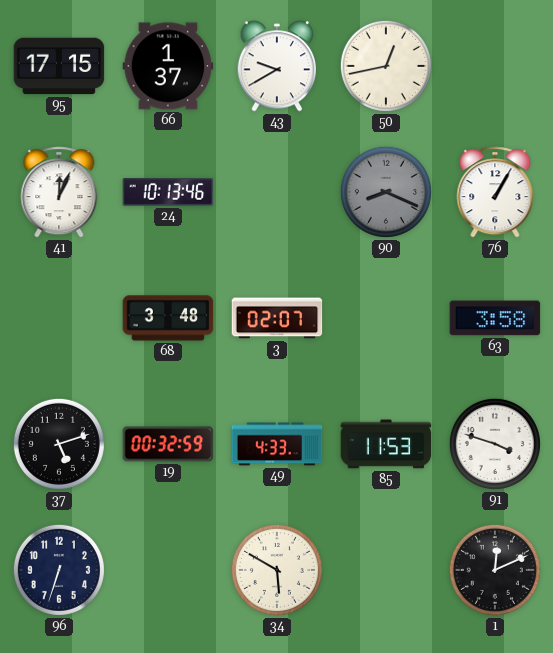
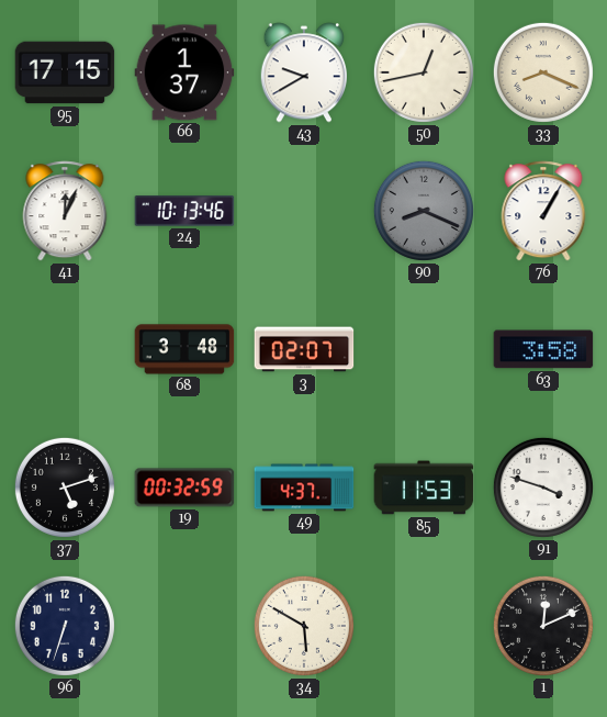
33: none -> 8:19
49: 4:33 -> 4:37
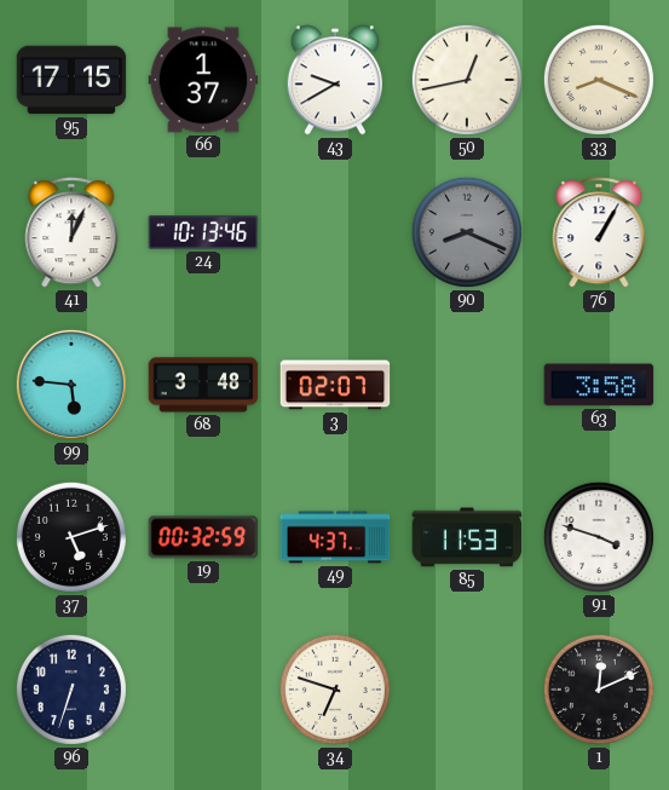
99: none -> 5:46
34: 5:50 -> 6:48
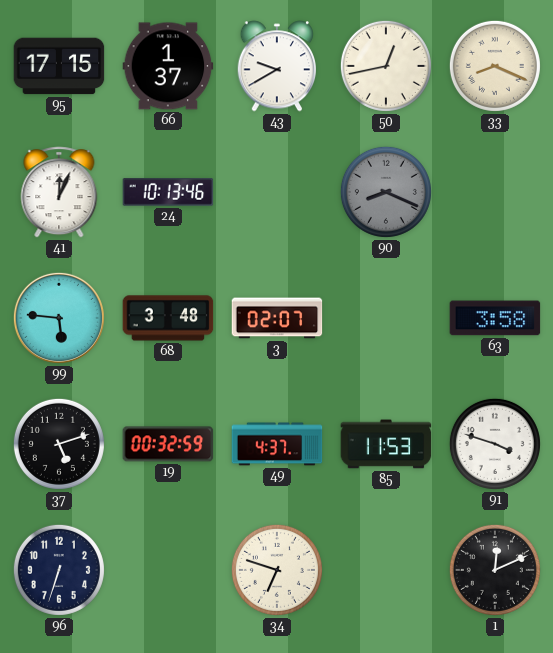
76: 1:05 -> none
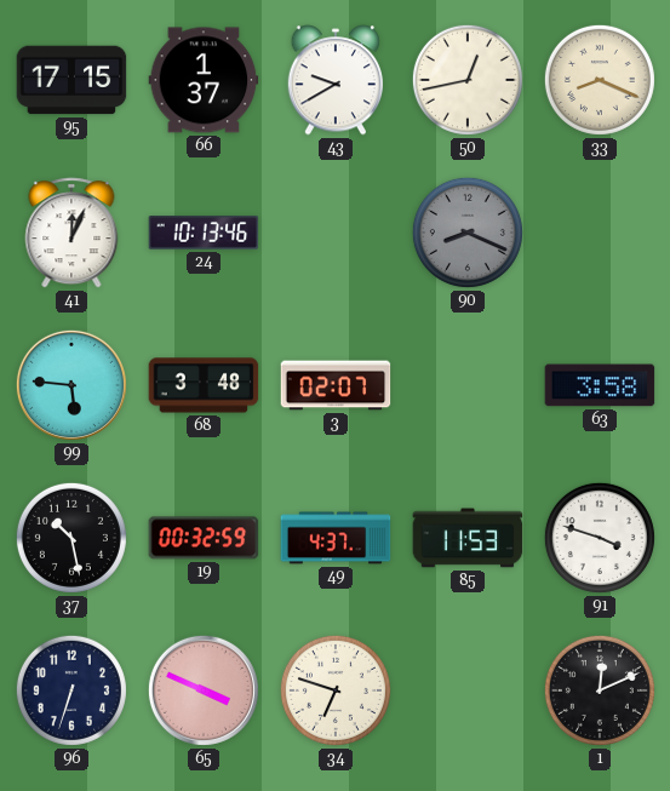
37: 5:12 -> 10:28
65: none -> 3:49
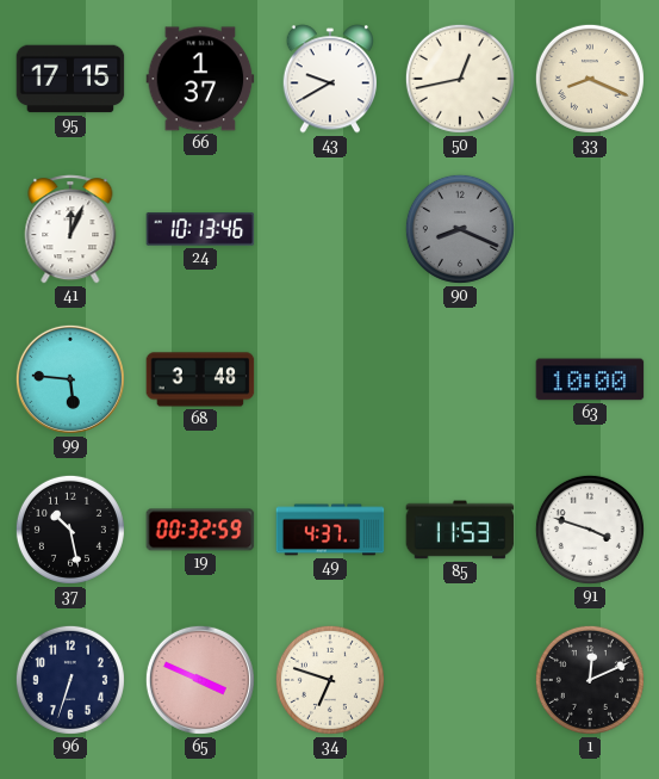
3: 02:07 -> none
63: 3:58 -> 10:00
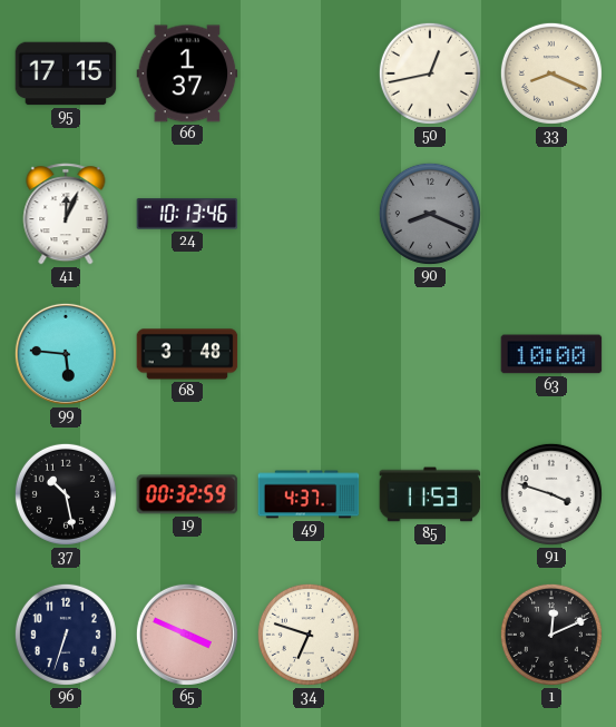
43: 9:40 -> none
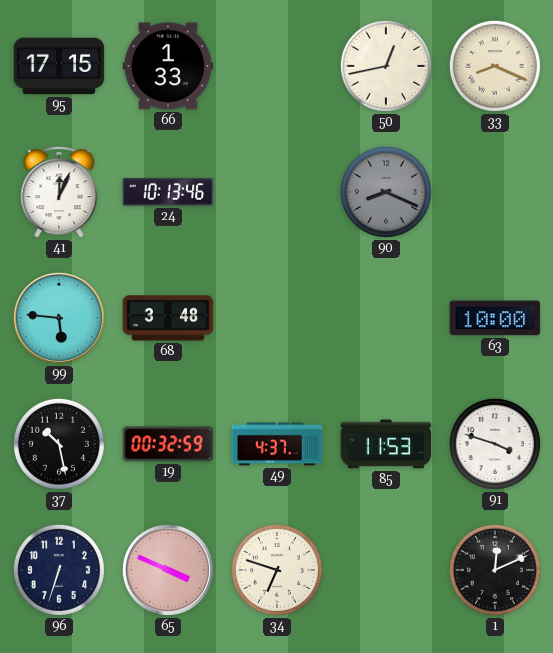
66: 1:37 -> 1:33
